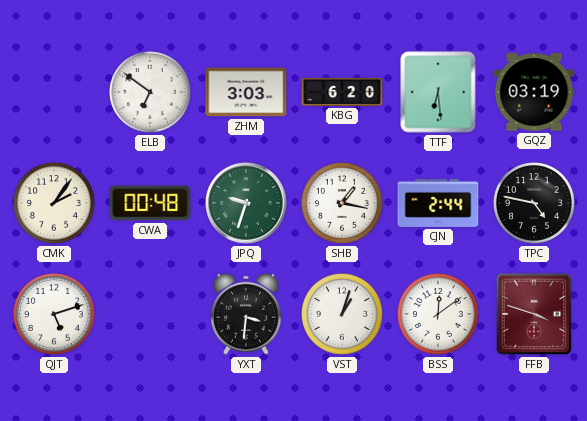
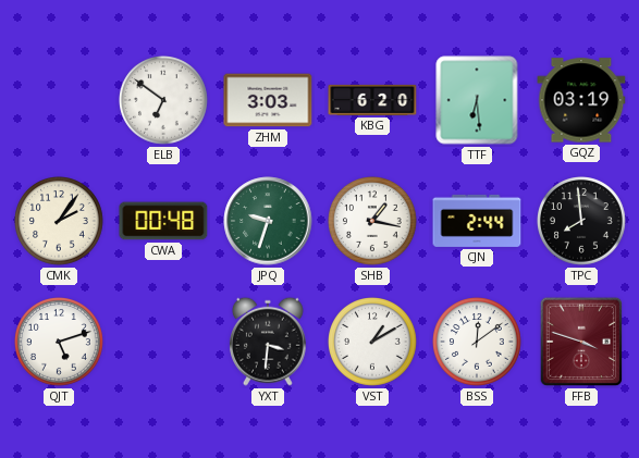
TPC: 4:47 -> 7:59
VST: 1:03 -> 1:10
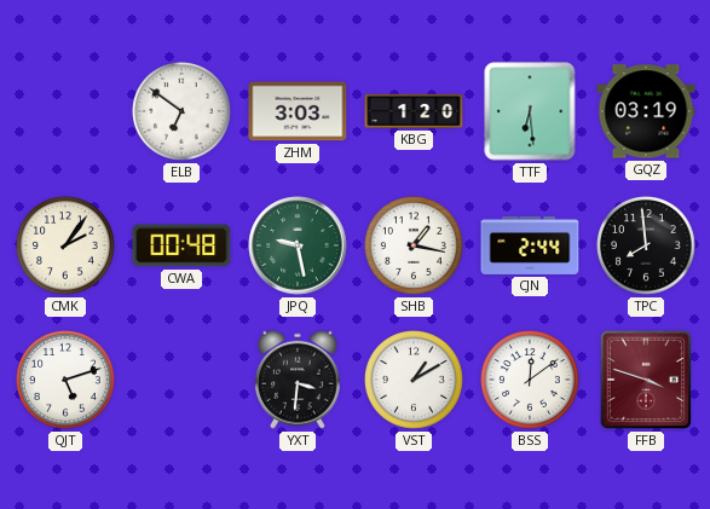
KBG: 6:20 -> 1:20
JPQ: 9:33 -> 9:28
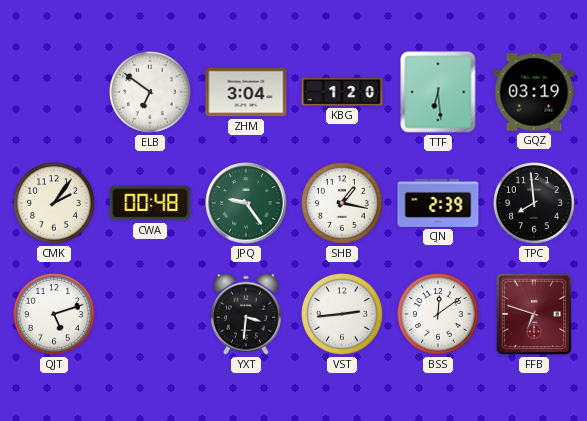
ZHM: 3:03 -> 3:04
JPQ: 9:28 -> 9:24
CJN: 2:44 -> 2:39
VST: 1:10 -> 2:44
FFB: 3:48 -> 6:48
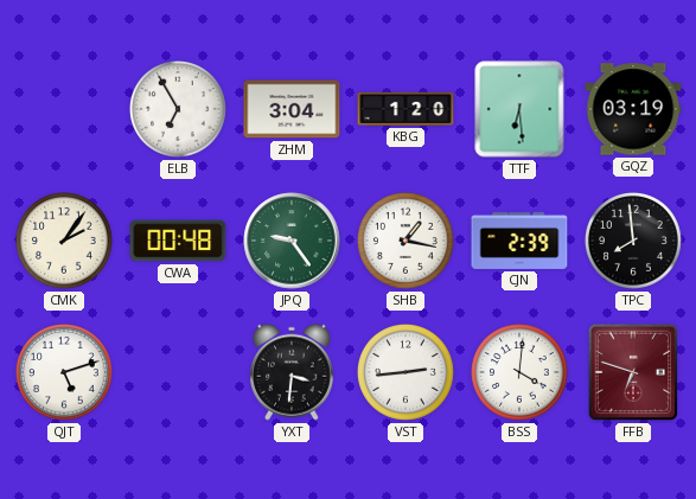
ELB: 6:51 -> 6:55
BSS: 12:09 -> 4:01
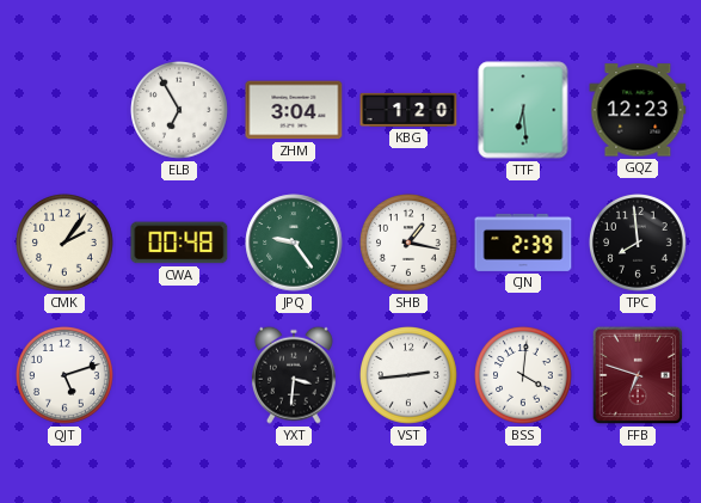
GQZ: 03:19 -> 12:23
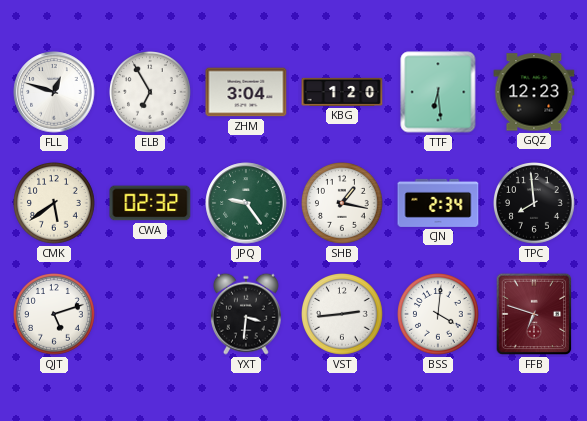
FLL: none -> 12:48
CMK: 2:06 -> 5:39
CWA: 00:48 -> 02:32
CJN: 2:39 -> 2:34
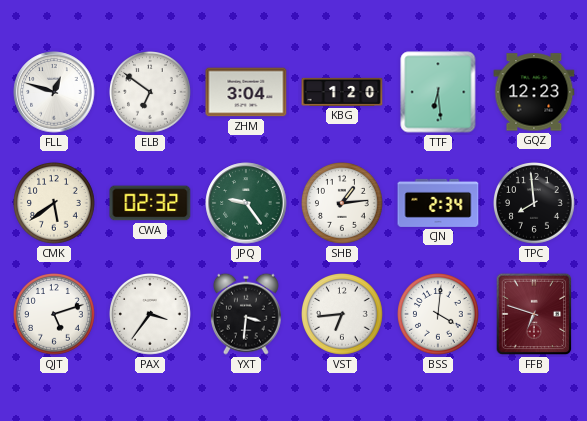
ELB: 6:55 -> 6:51
SHB: 1:17 -> 1:14
PAX: none -> 3:36
VST: 2:44 -> 6:44
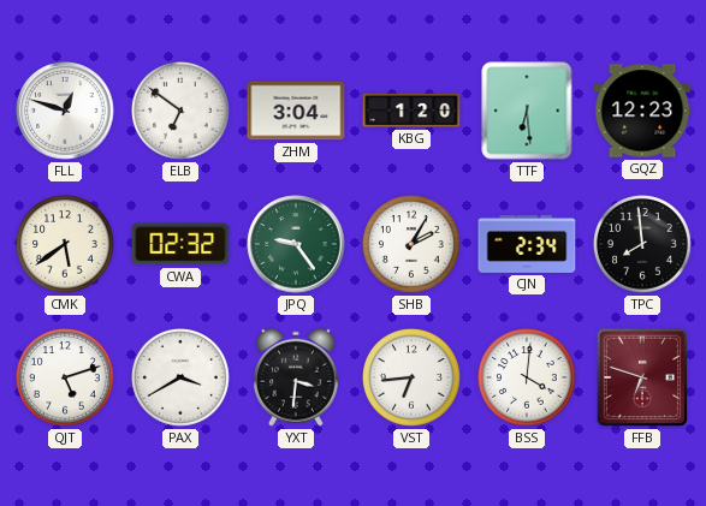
SHB: 1:14 -> 2:05
PAX: 3:36 -> 3:40
